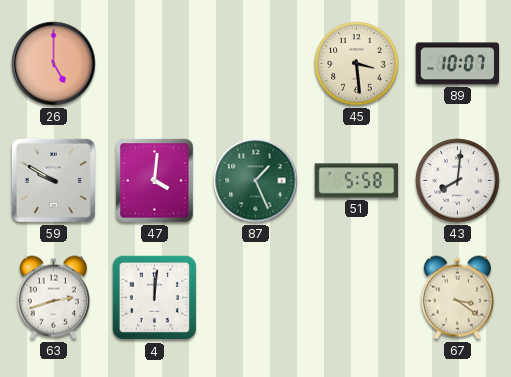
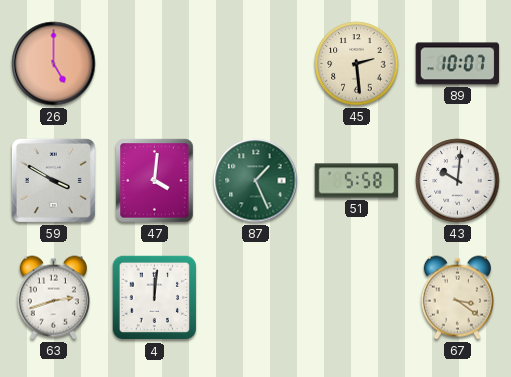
45: 3:29 -> 2:29
59: 9:50 -> 3:50
43: 8:01 -> 10:01
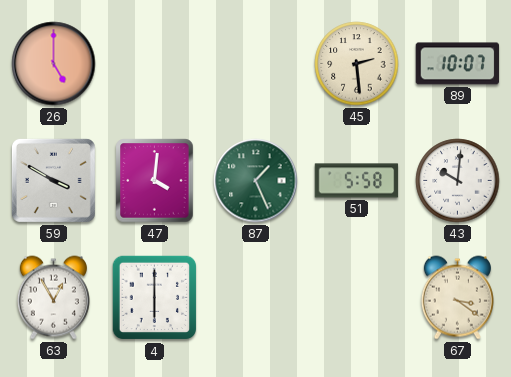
63: 2:42 -> 12:55
4: 12:01 -> 6:00
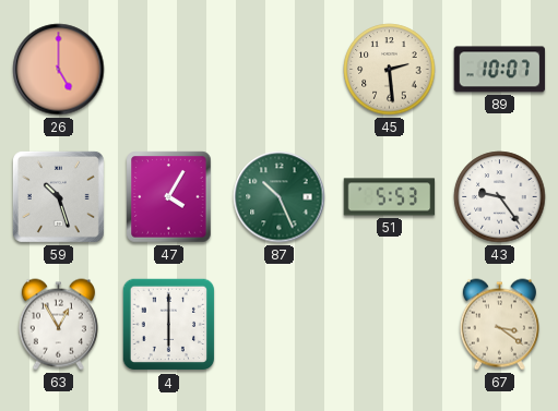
59: 3:50 -> 10:27
47: 4:01 -> 4:05
87: 1:26 -> 10:26
51: 5:58 -> 5:53
43: 10:01 -> 9:24
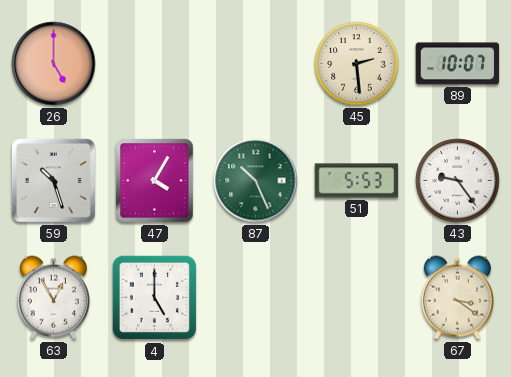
4: 6:00 -> 5:00
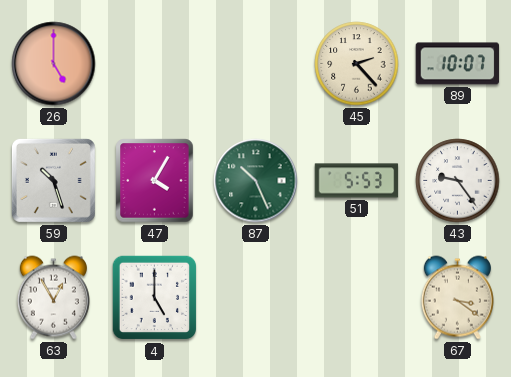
45: 2:29 -> 2:23
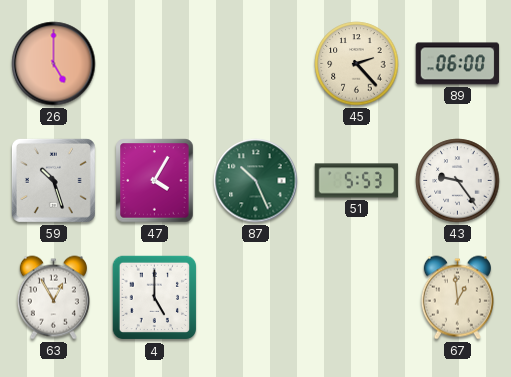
89: 10:07 -> 06:00
67: 3:21 -> 12:59
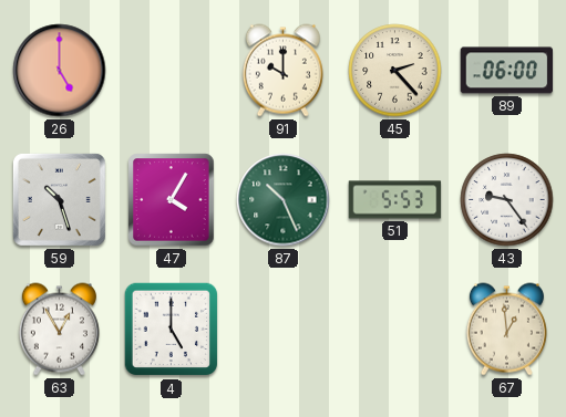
91: none -> 10:00
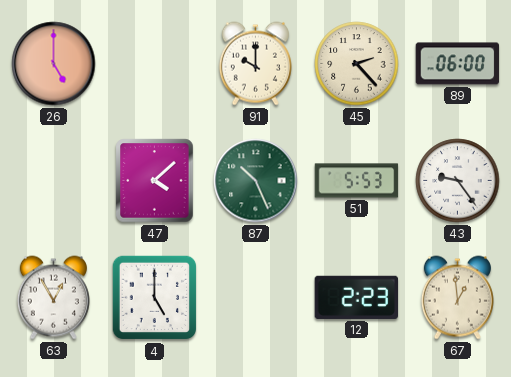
59: 10:27 -> none
47: 4:05 -> 4:08
12: none -> 2:23
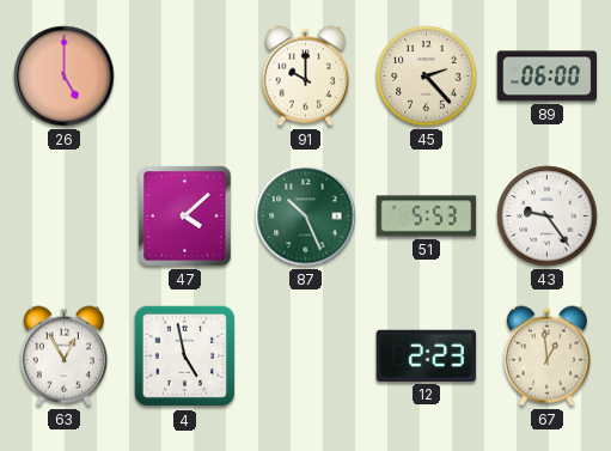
4: 5:00 -> 4:58
